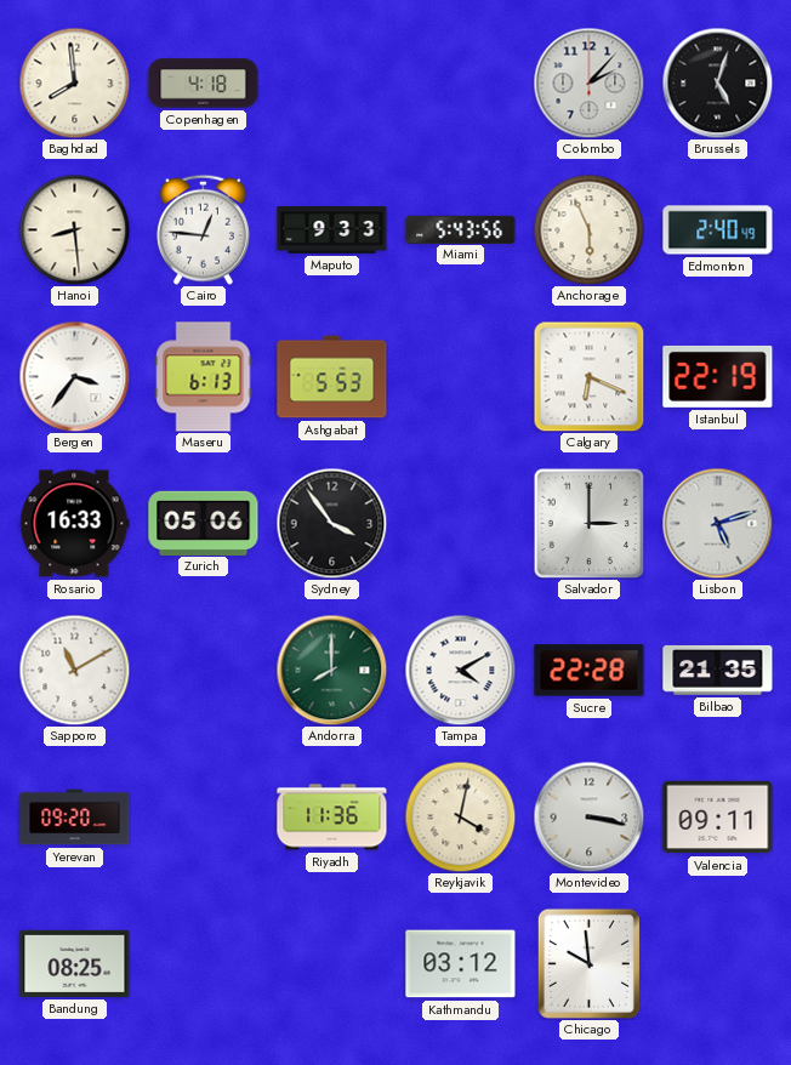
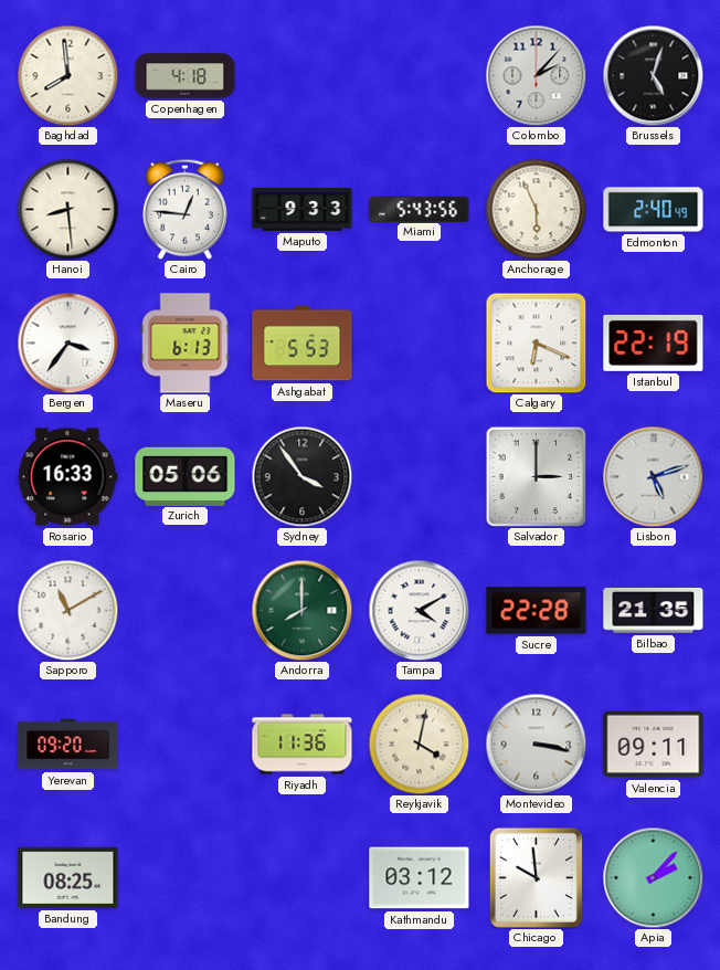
Apia: none -> 2:07
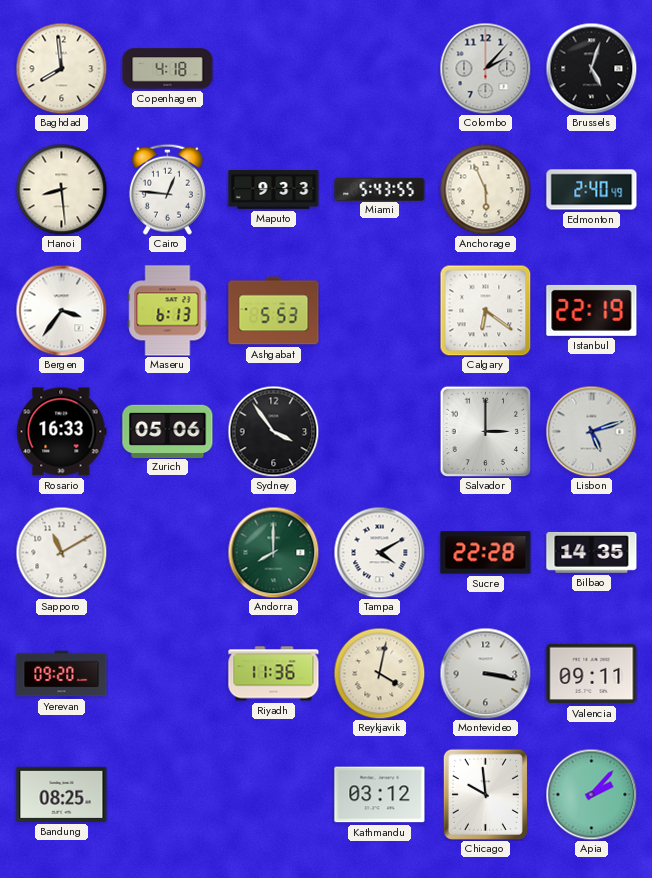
Miami: 5:43:56 -> 5:43:55
Calgary: 6:19 -> 6:21
Bilbao: 21:35 -> 14:35
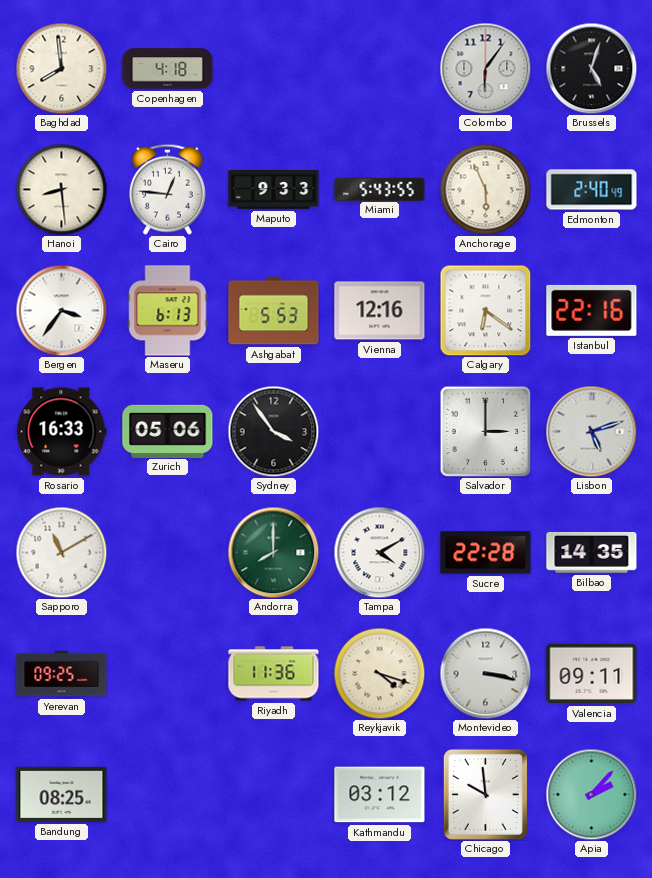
Colombo: 2:07 -> 6:06
Vienna: none -> 12:16
Istanbul: 22:19 -> 22:16
Yerevan: 09:20 -> 09:25
Reykjavik: 4:02 -> 4:18
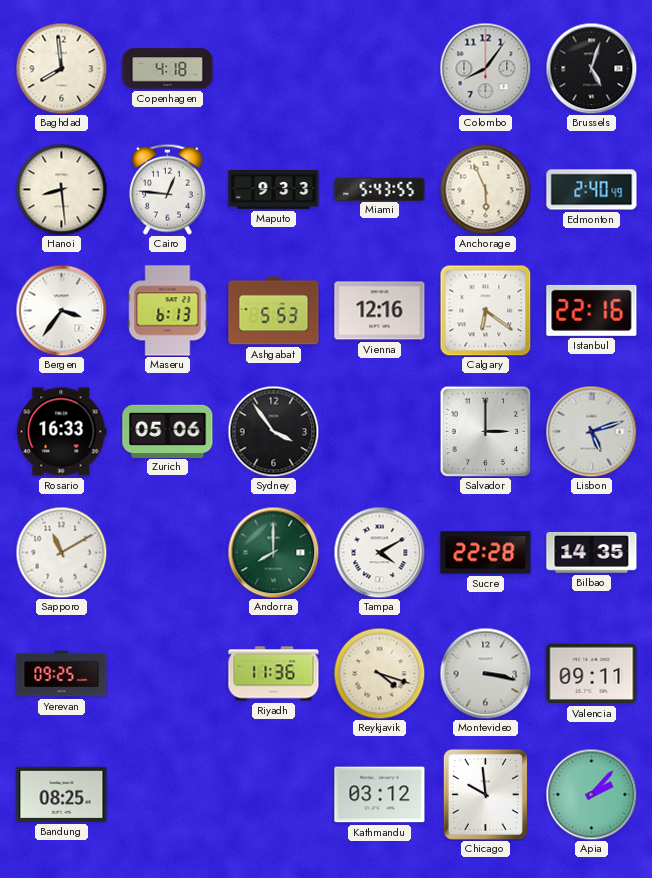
Colombo: 6:06 -> 8:06
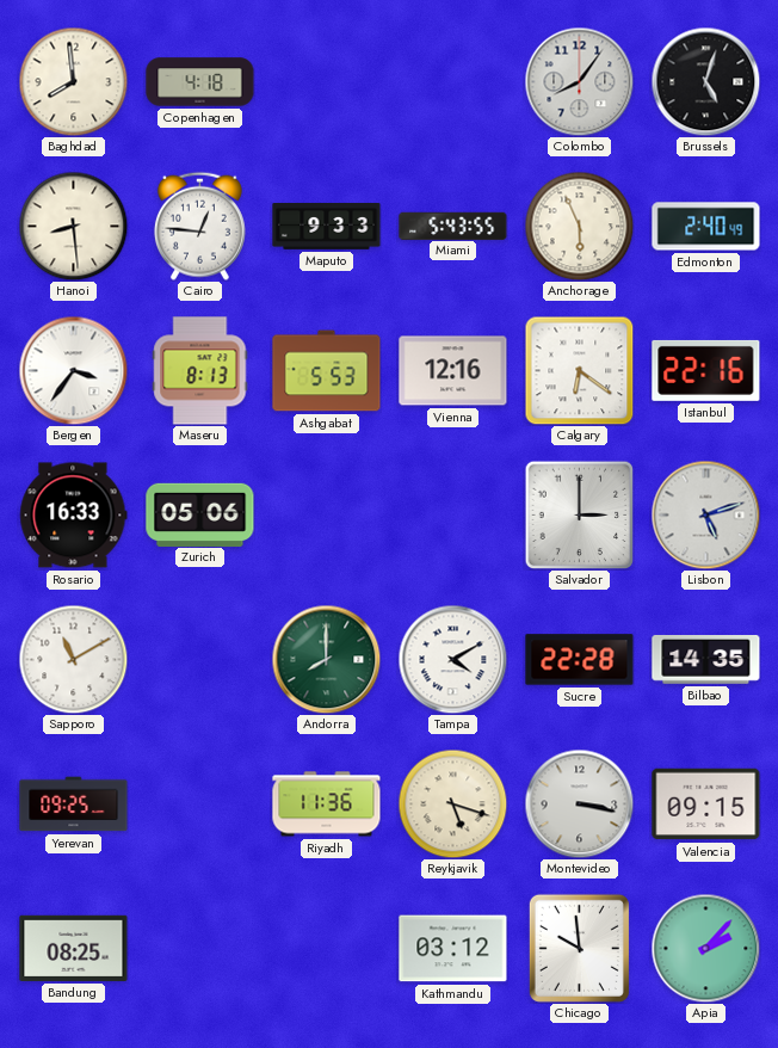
Maseru: 6:13 -> 8:13
Sydney: 3:54 -> none
Reykjavik: 4:18 -> 5:18
Valencia: 09:11 -> 09:15
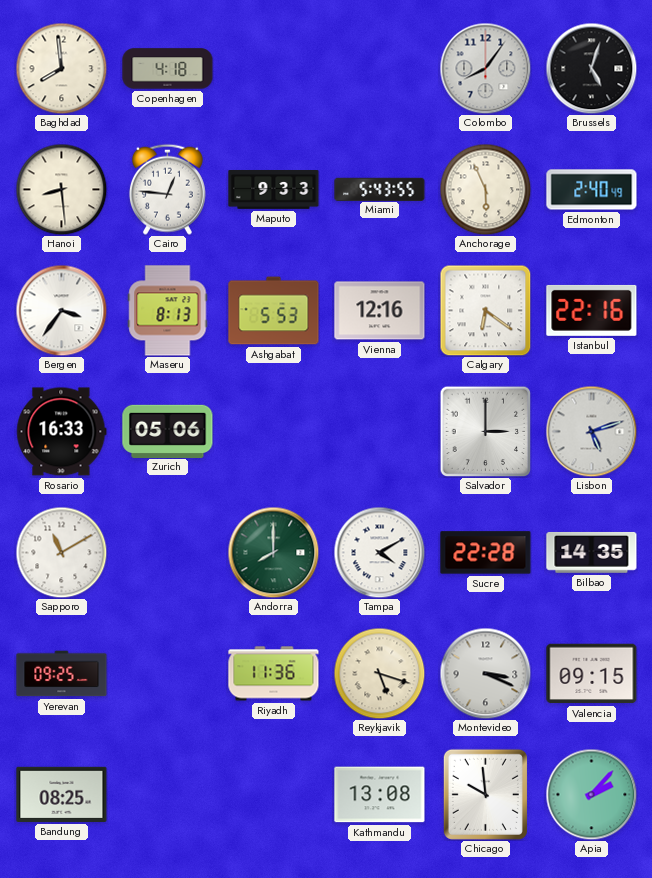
Montevideo: 3:17 -> 3:19
Kathmandu: 03:12 -> 13:08
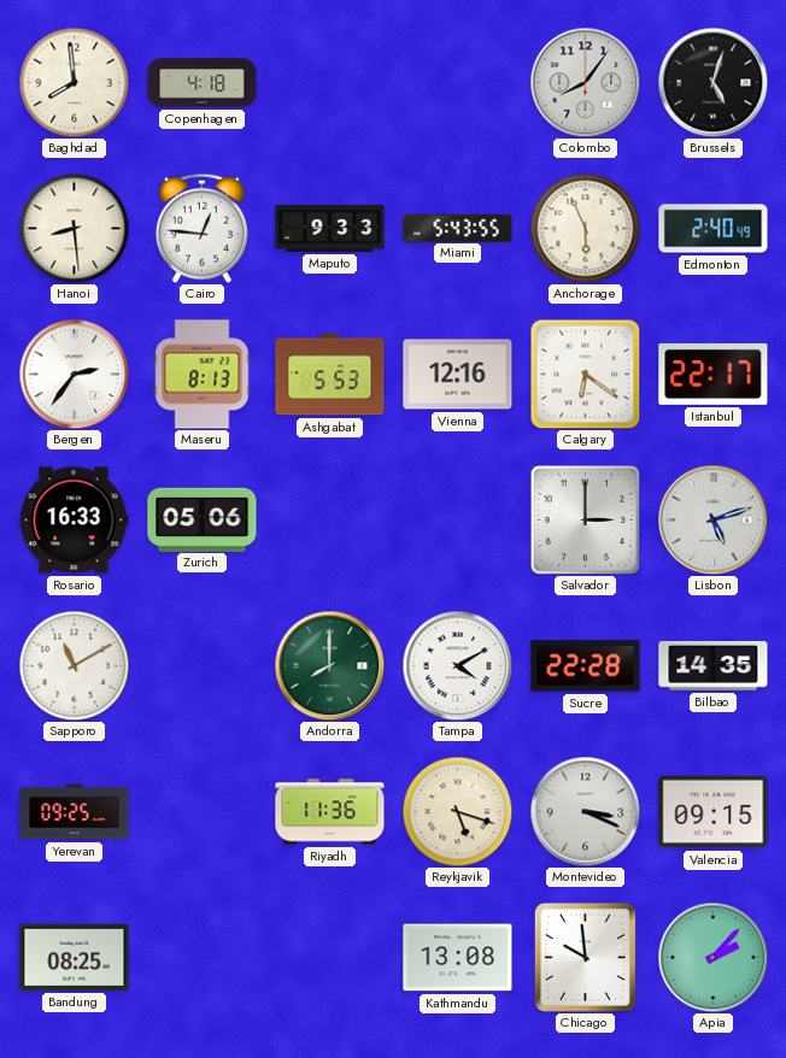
Bergen: 3:36 -> 2:36
Istanbul: 22:16 -> 22:17
